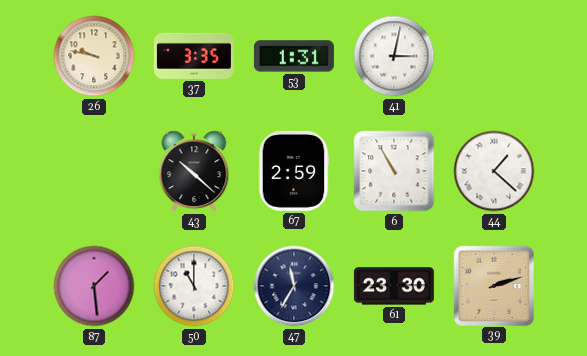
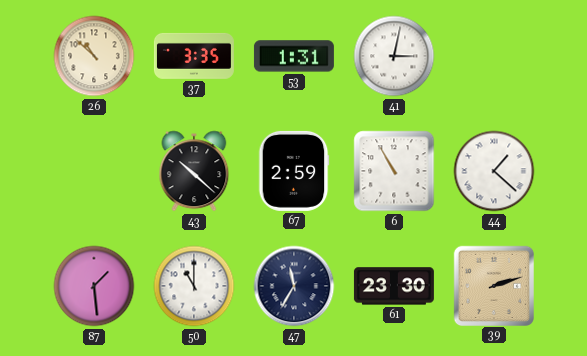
26: 9:47 -> 10:52
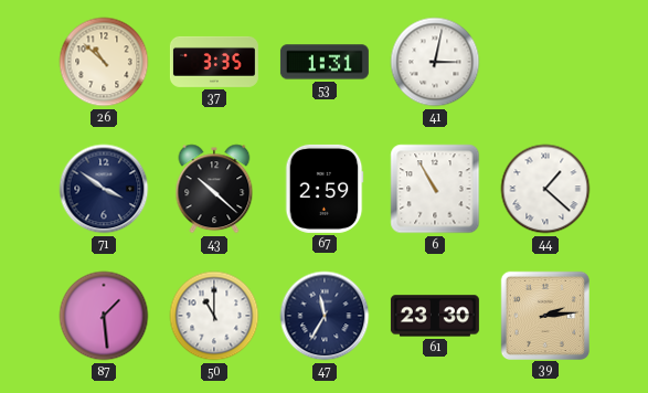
71: none -> 3:51
39: 2:12 -> 2:14
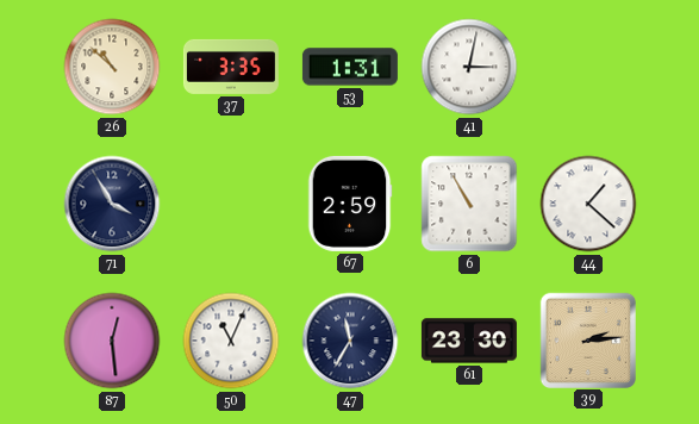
71: 3:51 -> 3:55
43: 10:22 -> none
87: 1:29 -> 12:29
50: 11:00 -> 11:04
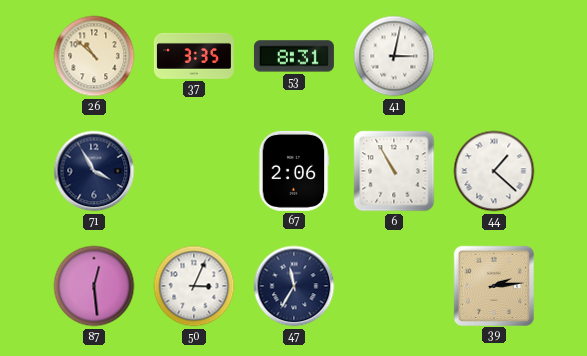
53: 1:31 -> 8:31
67: 2:59 -> 2:06
50: 11:04 -> 3:04
61: 23:30 -> none
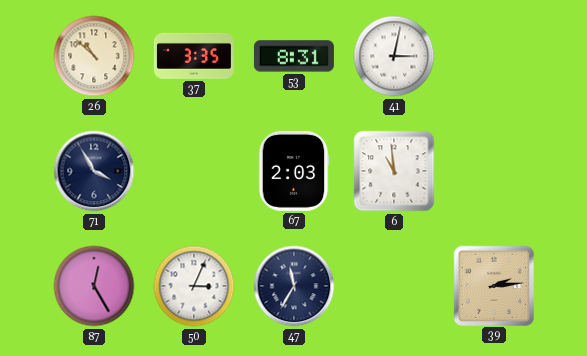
67: 2:06 -> 2:03
6: 10:55 -> 10:59
44: 1:22 -> none
87: 12:29 -> 12:25
